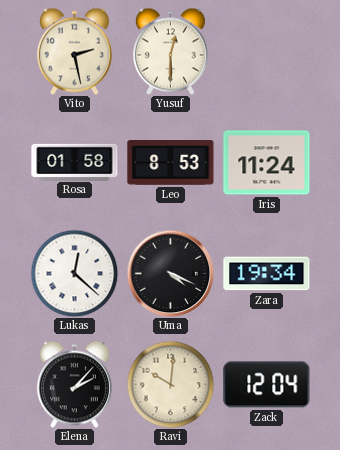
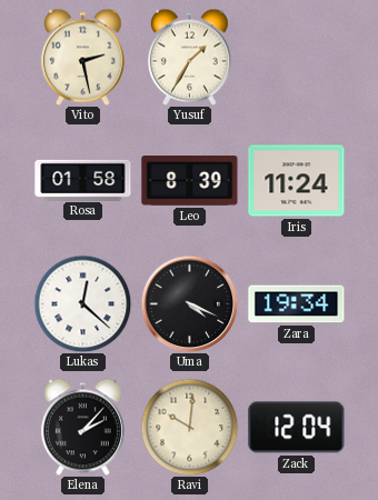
Yusuf: 12:30 -> 1:35
Leo: 8:53 -> 8:39
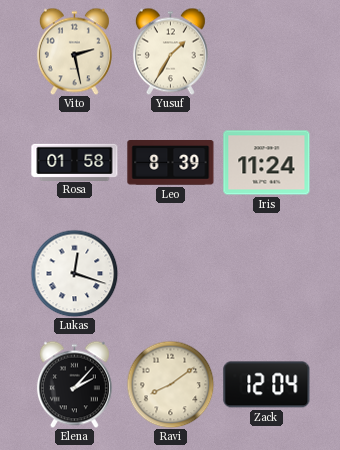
Lukas: 12:22 -> 12:18
Uma: 4:19 -> none
Zara: 19:34 -> none
Ravi: 10:01 -> 8:09
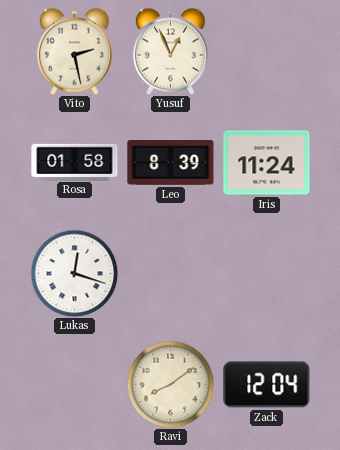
Yusuf: 1:35 -> 12:56
Elena: 2:07 -> none
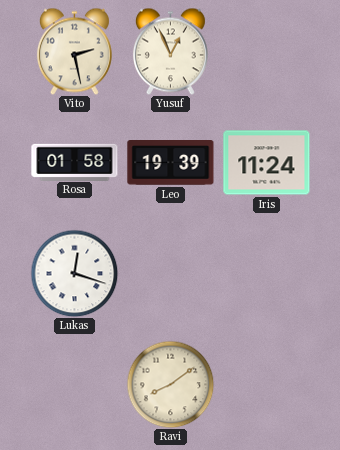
Leo: 8:39 -> 19:39
Zack: 12:04 -> none
